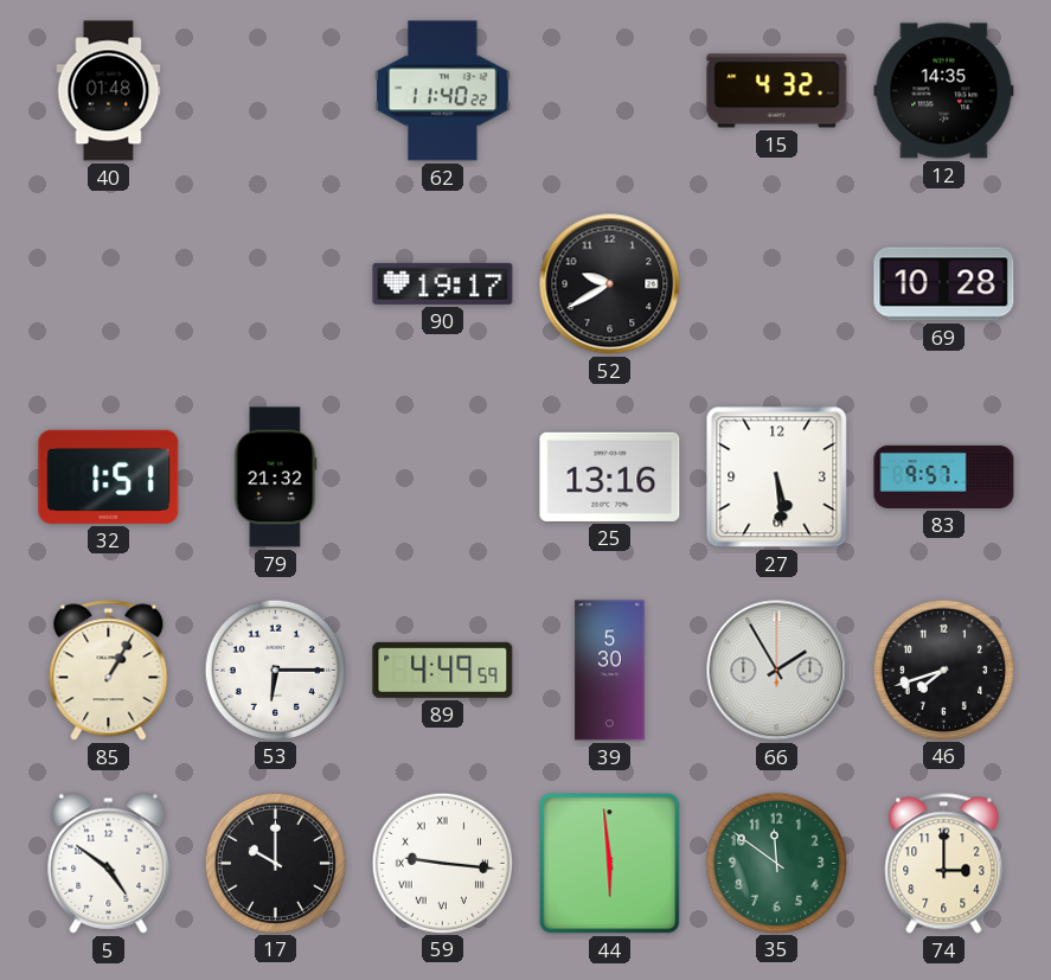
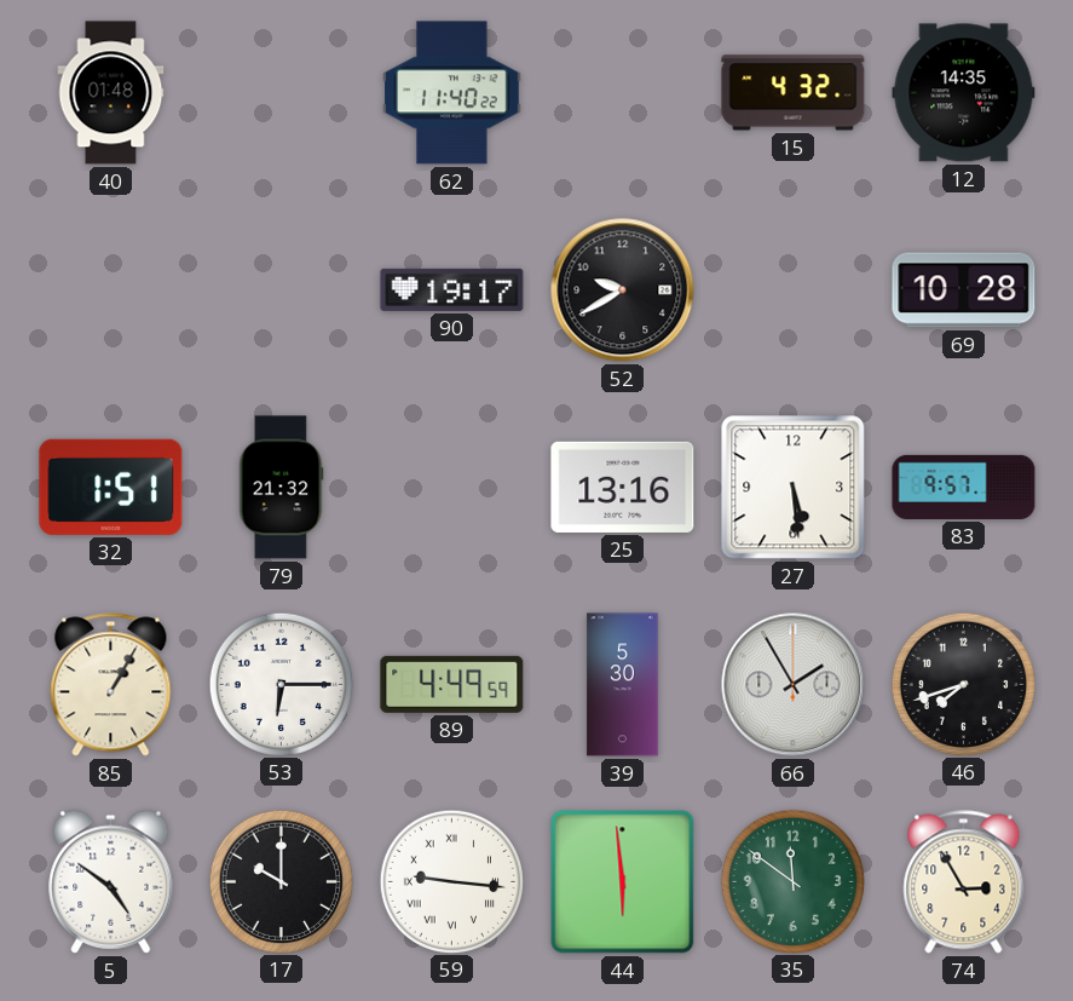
74: 3:00 -> 2:55
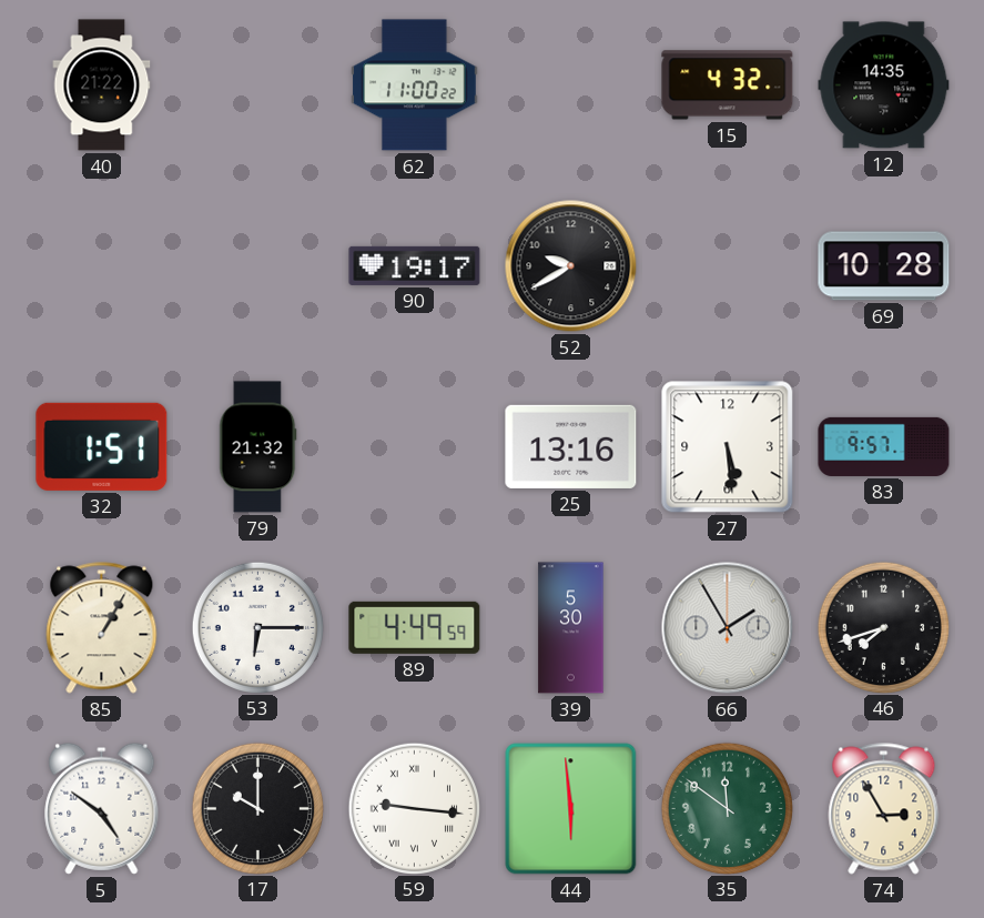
40: 01:48 -> 21:22
62: 11:40 -> 11:00
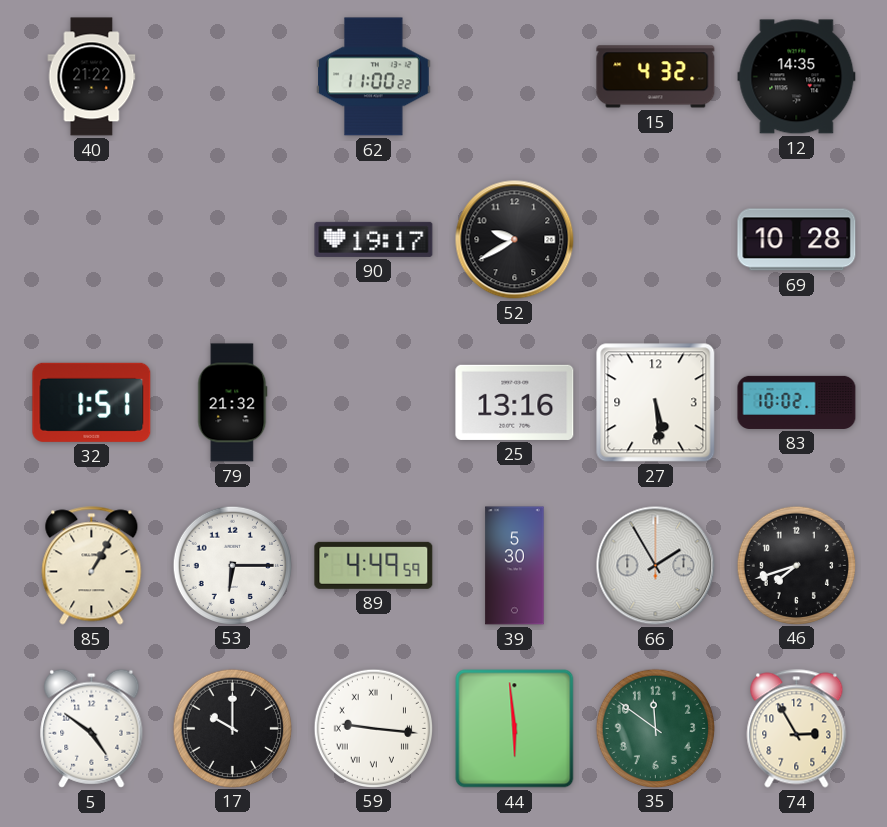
83: 9:57 -> 10:02
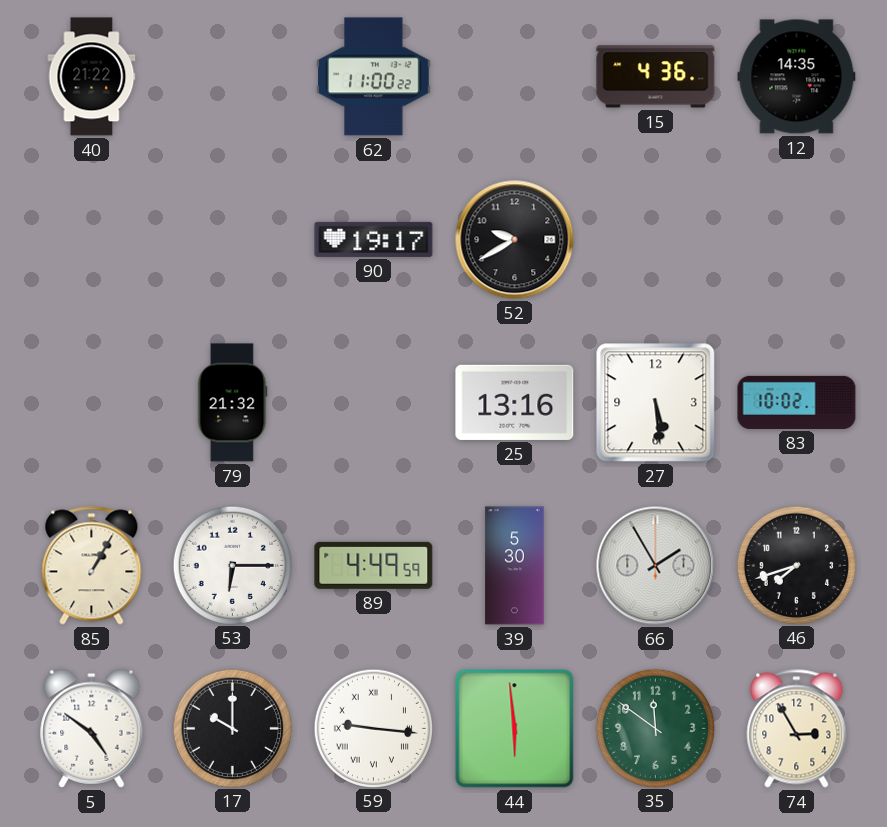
15: 4:32 -> 4:36
69: 10:28 -> none
32: 1:51 -> none
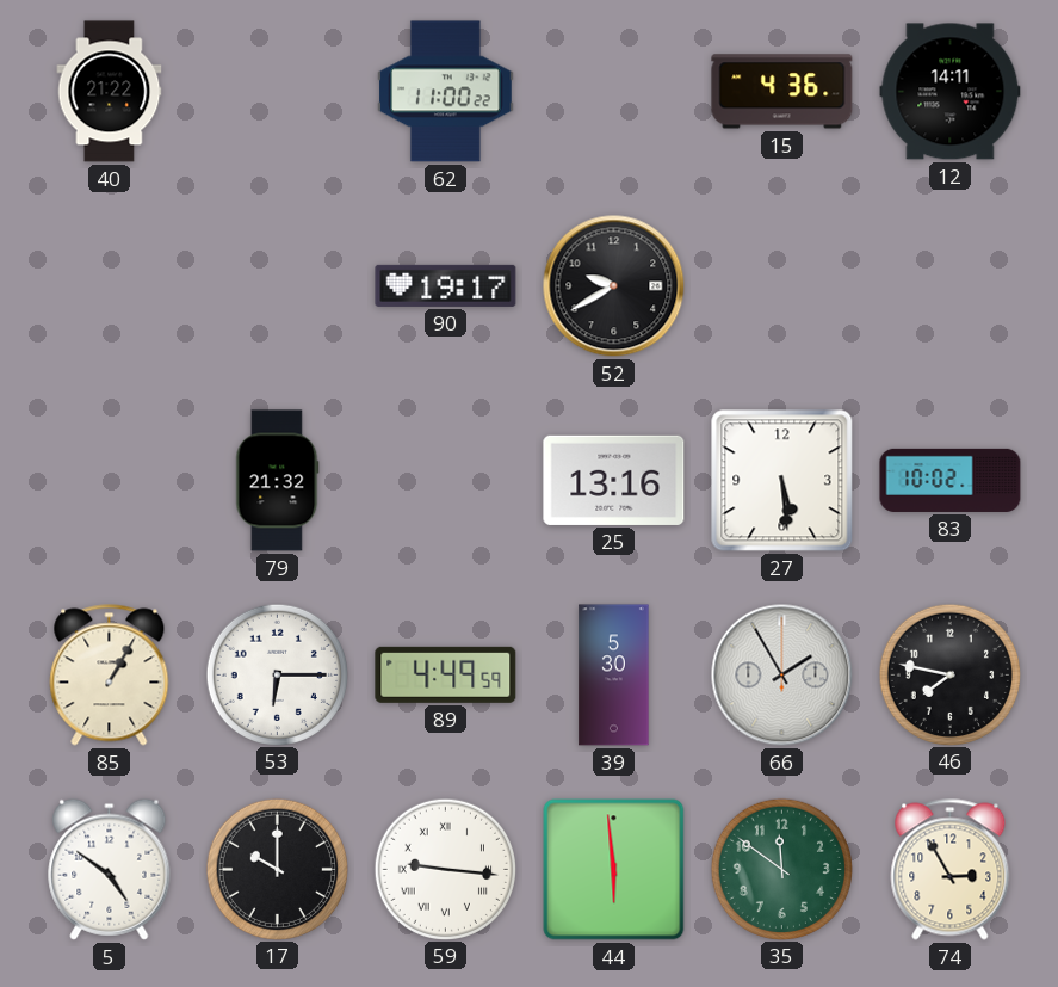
12: 14:35 -> 14:11
46: 7:42 -> 7:47
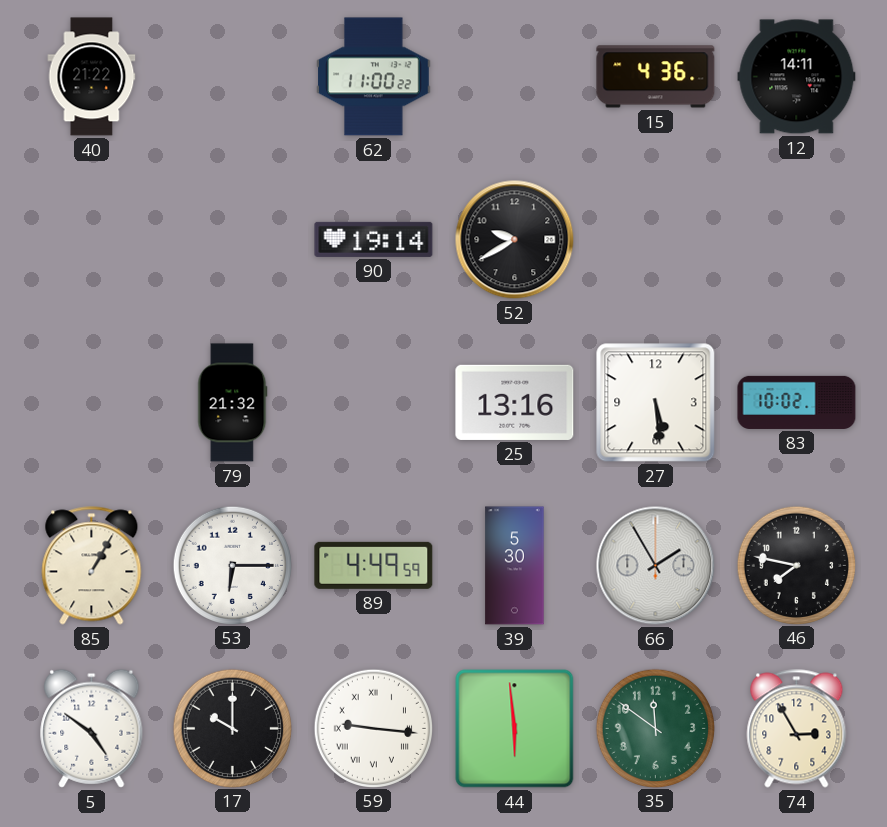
90: 19:17 -> 19:14
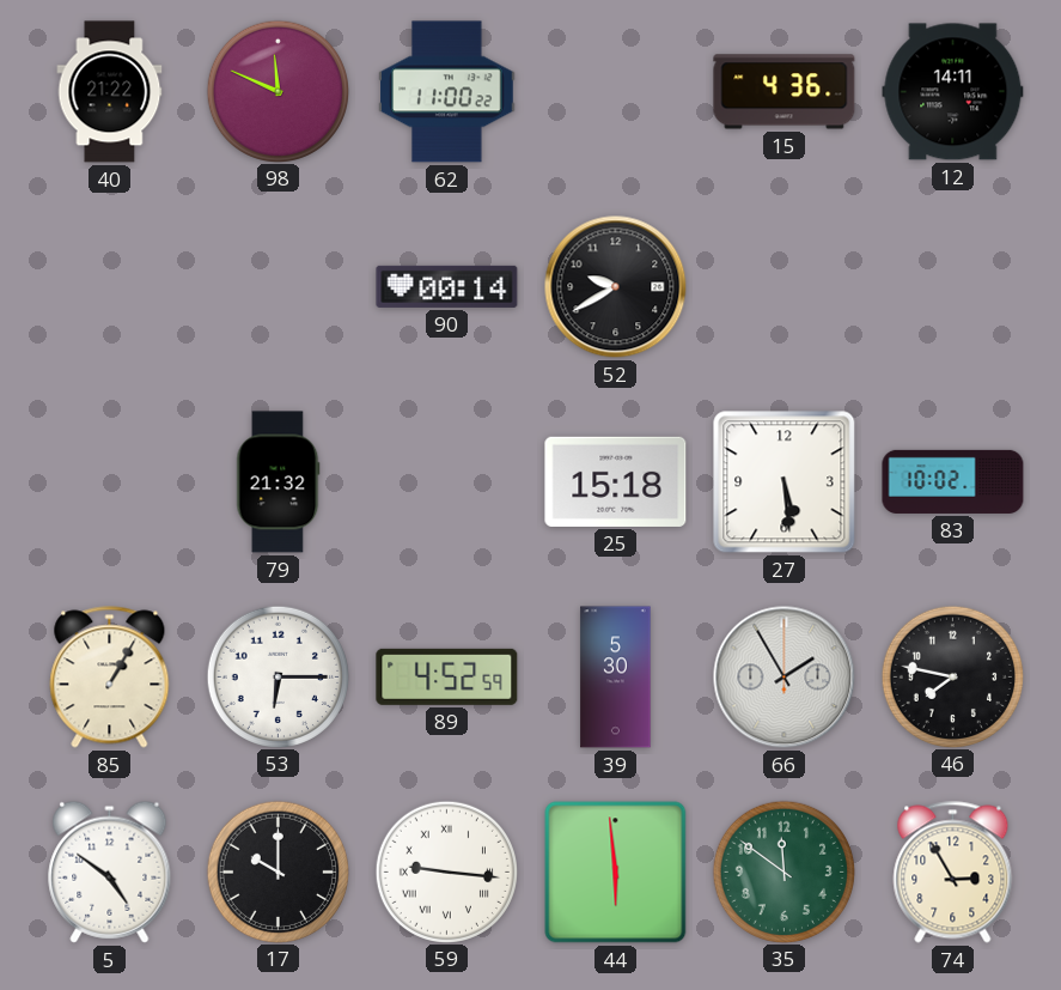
98: none -> 11:49
90: 19:14 -> 00:14
25: 13:16 -> 15:18
89: 4:49 -> 4:52
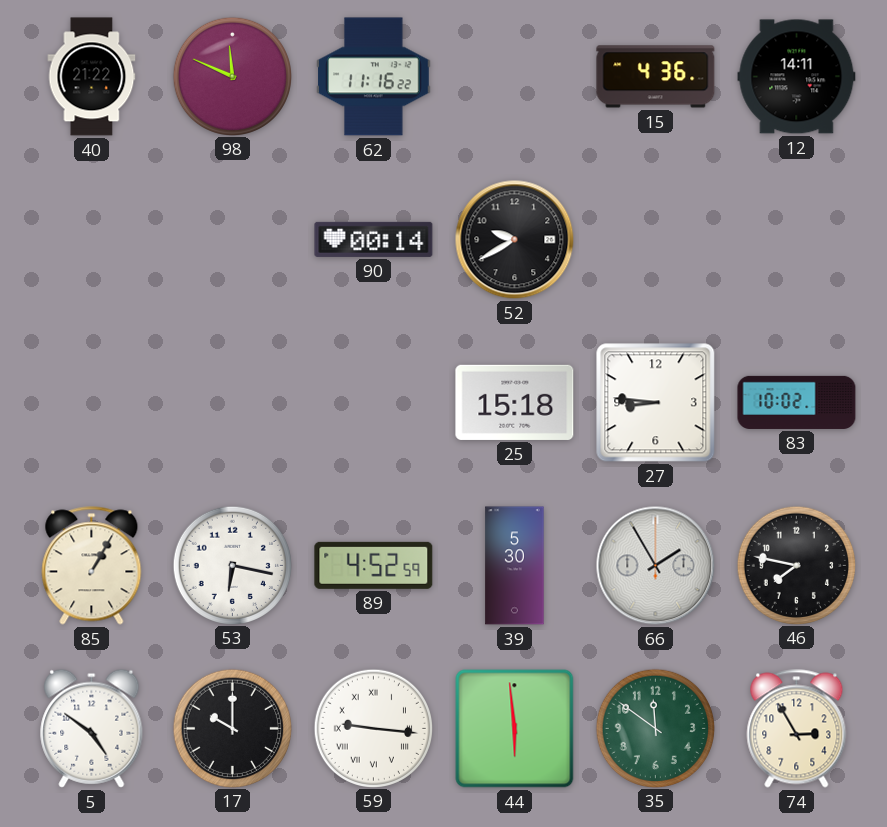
62: 11:00 -> 11:16
79: 21:32 -> none
27: 5:29 -> 8:46
53: 6:15 -> 6:17
